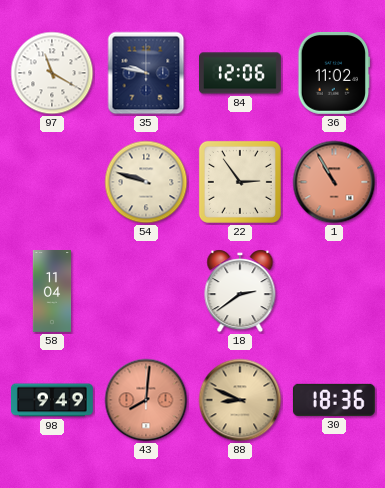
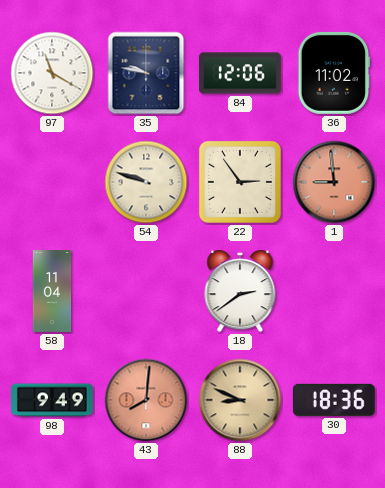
1: 10:55 -> 8:59
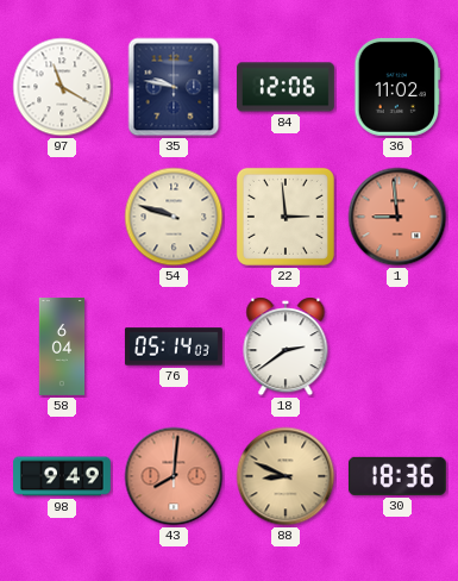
22: 2:54 -> 2:59
58: 11:04 -> 6:04
76: none -> 05:14
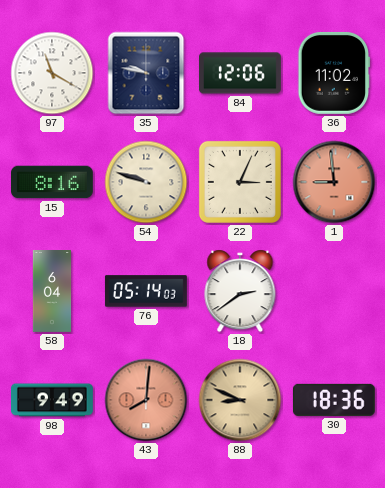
15: none -> 8:16
22: 2:59 -> 3:04
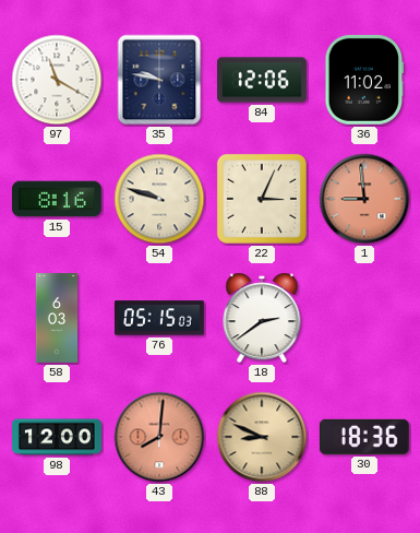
58: 6:04 -> 6:03
76: 05:14 -> 05:15
98: 9:49 -> 12:00
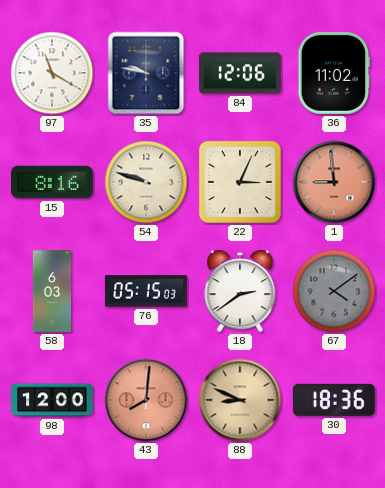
67: none -> 4:09
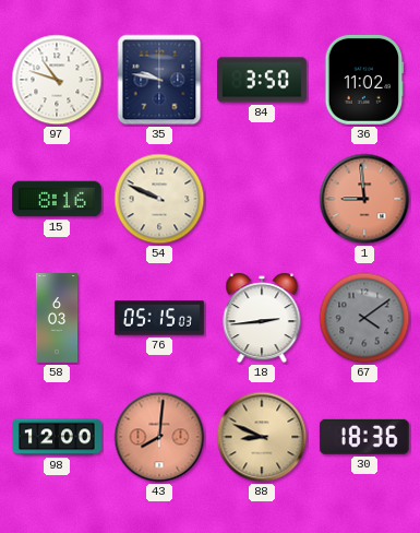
97: 11:20 -> 10:48
84: 12:06 -> 3:50
54: 9:48 -> 9:49
22: 3:04 -> none
18: 2:39 -> 2:44
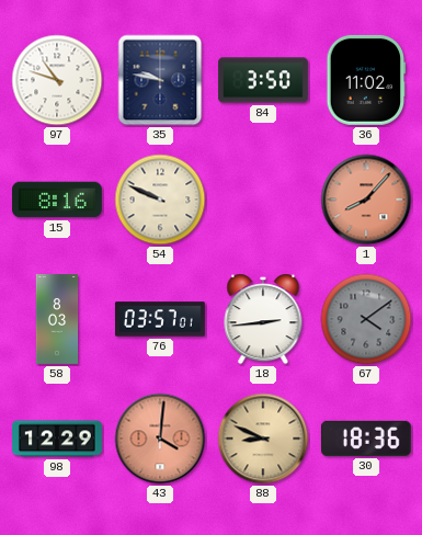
1: 8:59 -> 8:07
58: 6:03 -> 8:03
76: 05:15 -> 03:57
98: 12:00 -> 12:29
43: 8:01 -> 4:01
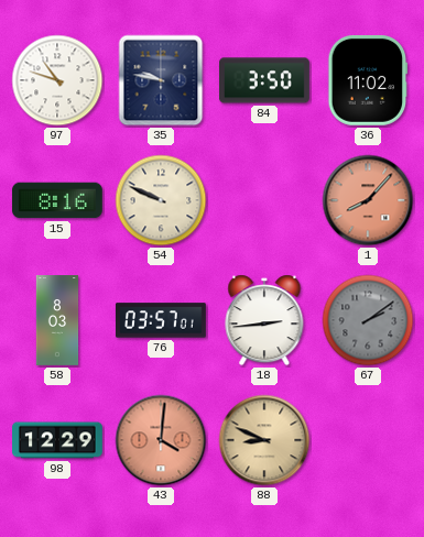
67: 4:09 -> 2:09
30: 18:36 -> none
